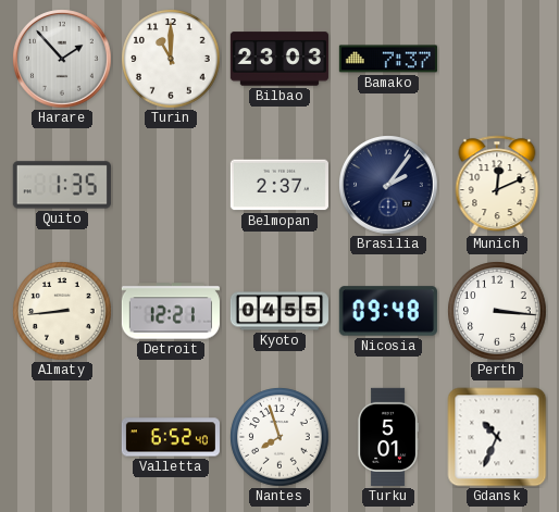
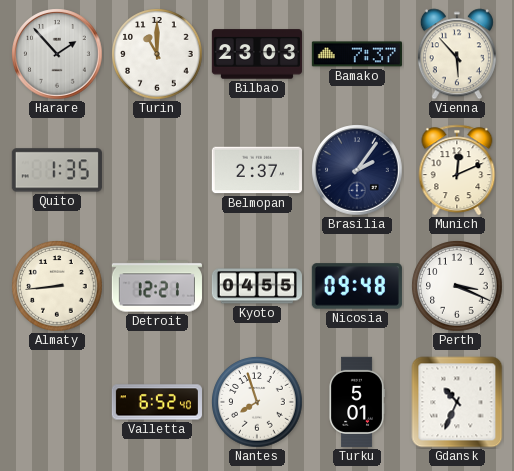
Vienna: none -> 5:53
Perth: 3:16 -> 3:19
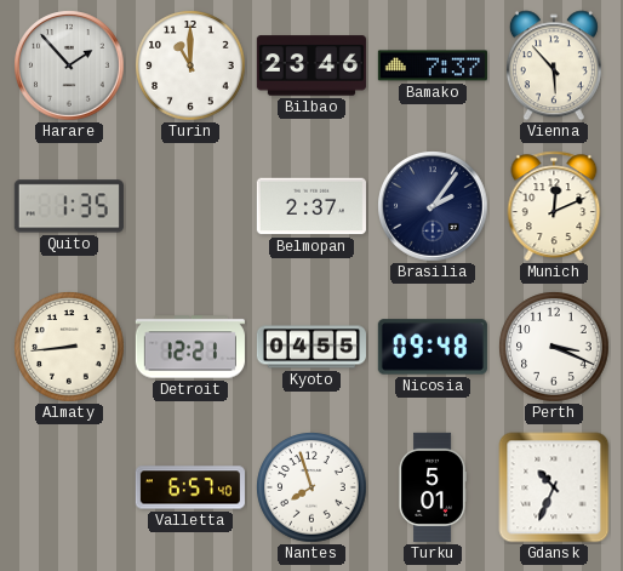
Bilbao: 23:03 -> 23:46
Valletta: 6:52 -> 6:57
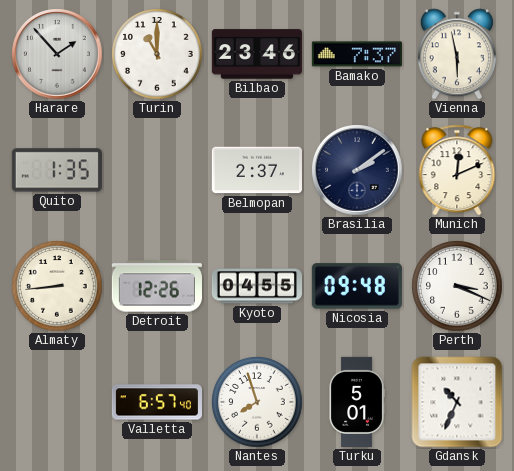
Vienna: 5:53 -> 5:58
Brasilia: 2:06 -> 2:09
Detroit: 12:21 -> 12:26
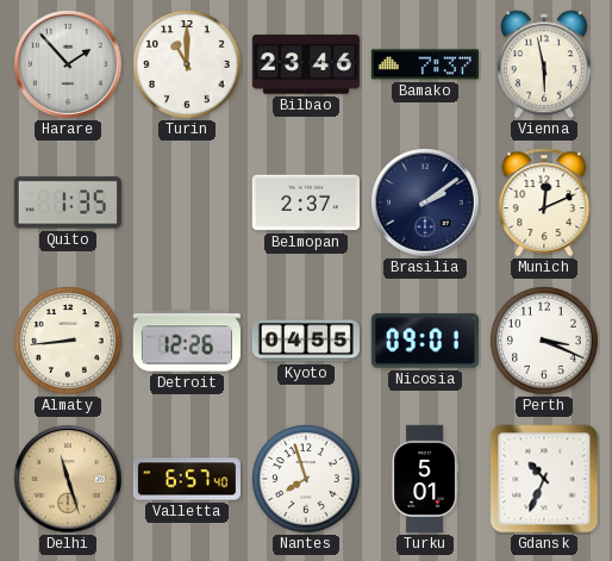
Nicosia: 09:48 -> 09:01
Delhi: none -> 11:27
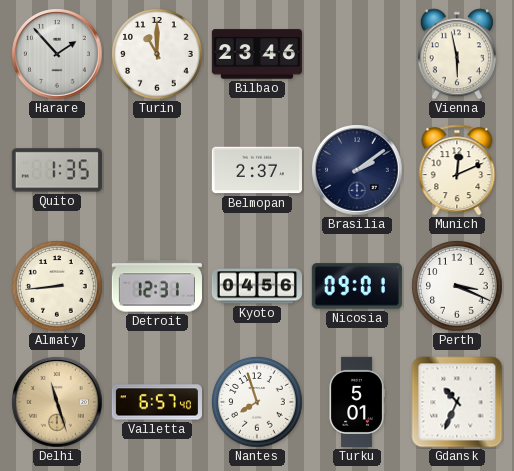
Bamako: 7:37 -> none
Detroit: 12:26 -> 12:31
Kyoto: 04:55 -> 04:56
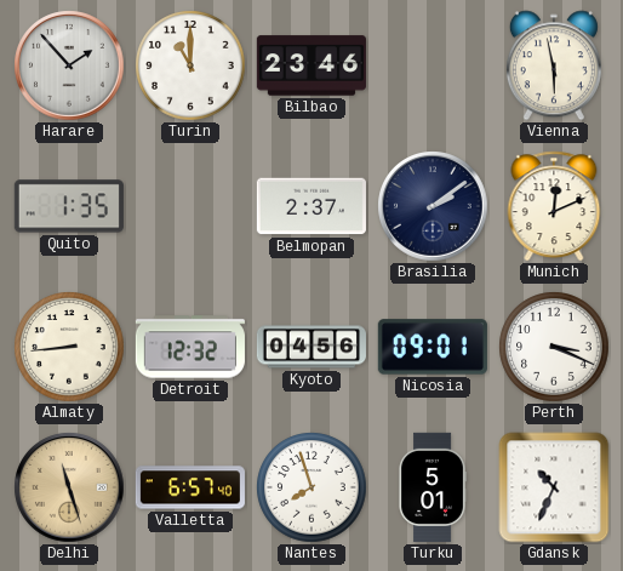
Detroit: 12:31 -> 12:32
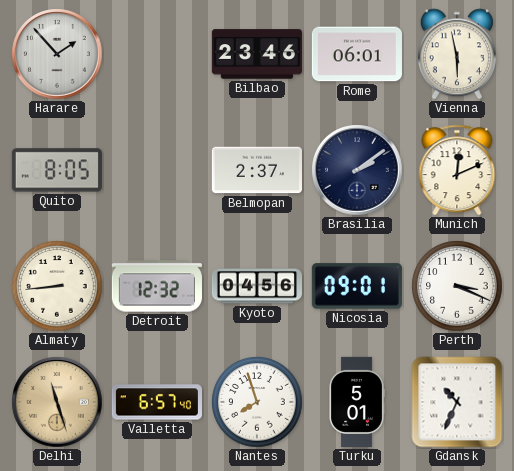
Turin: 11:00 -> none
Rome: none -> 06:01
Quito: 1:35 -> 8:05
